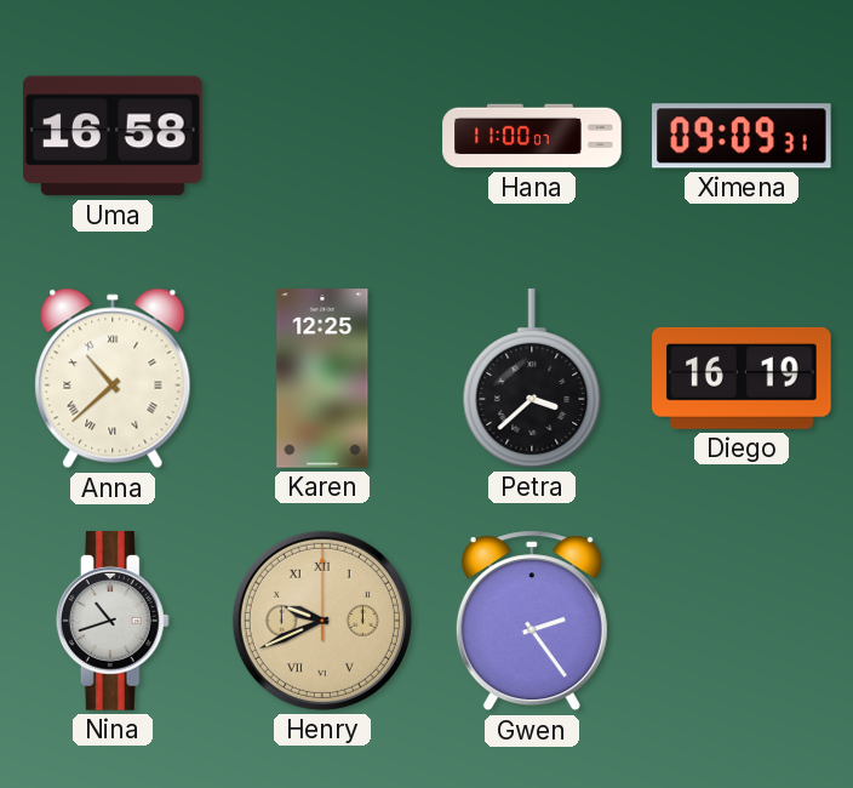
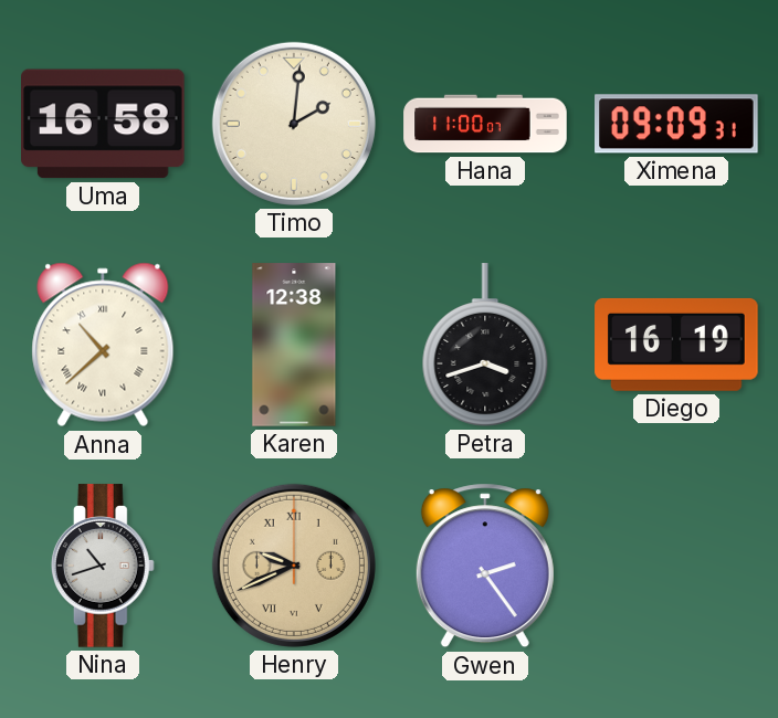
Timo: none -> 2:01
Karen: 12:25 -> 12:38
Petra: 3:38 -> 3:42
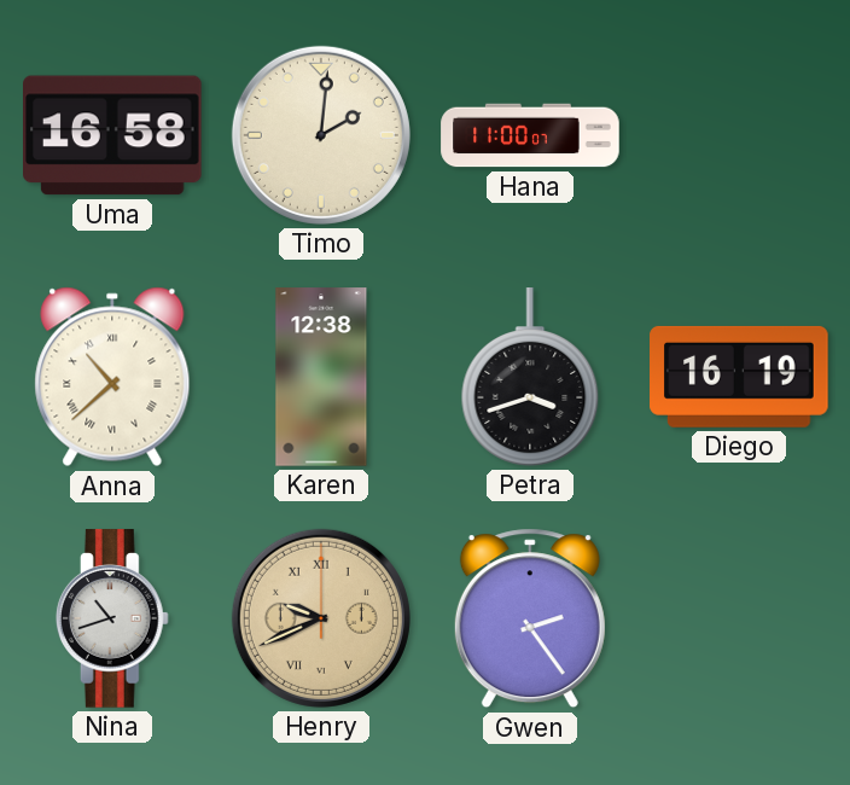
Ximena: 09:09 -> none
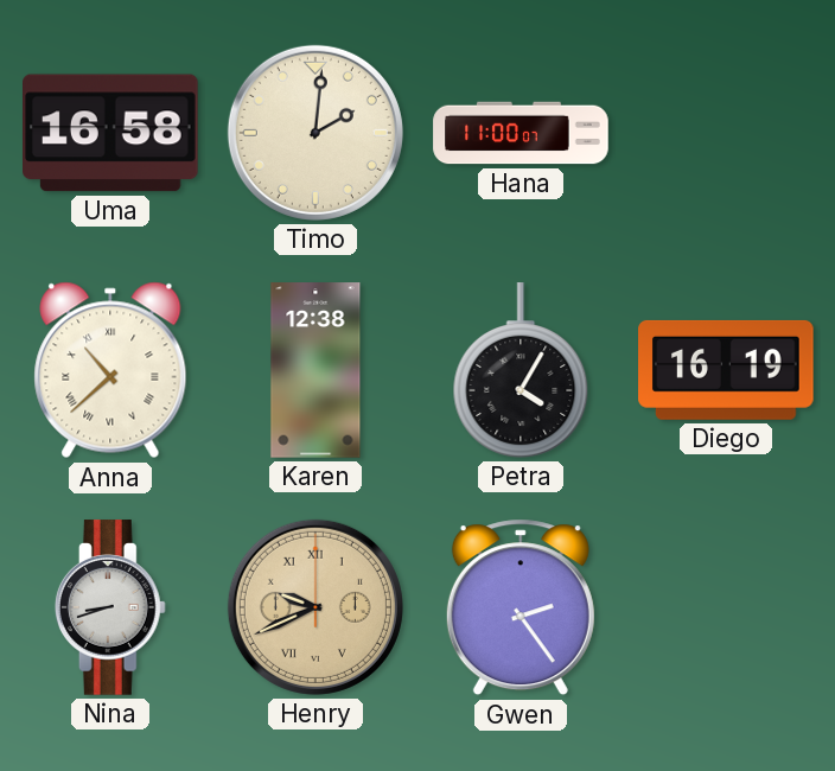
Petra: 3:42 -> 4:05
Nina: 10:42 -> 8:42
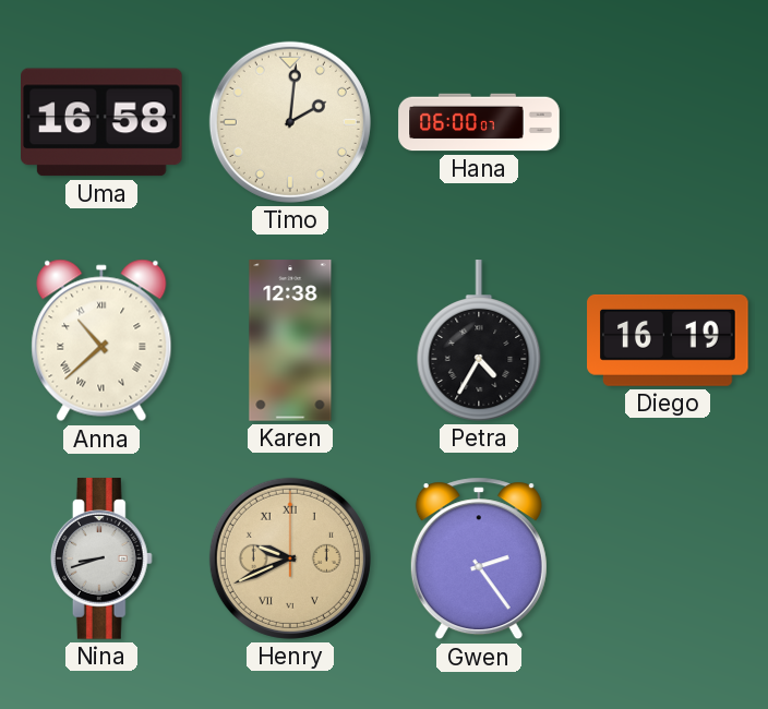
Hana: 11:00 -> 06:00
Petra: 4:05 -> 4:35
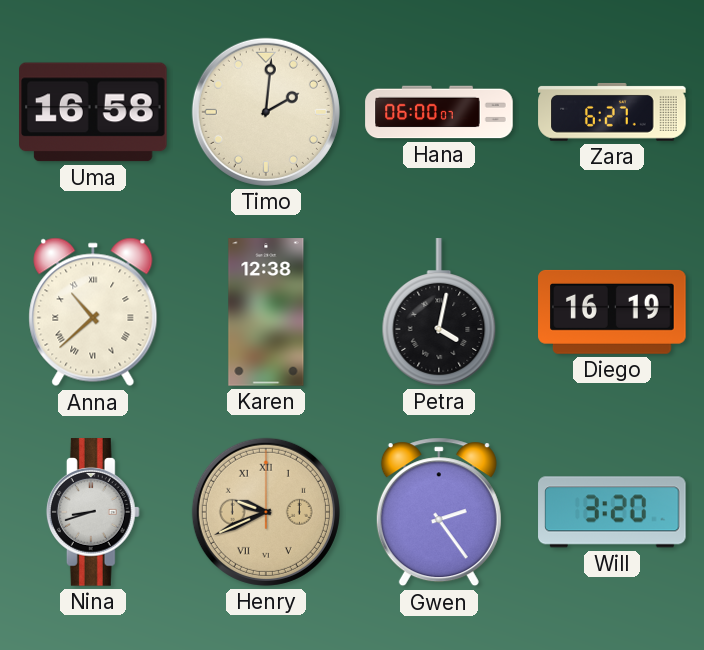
Zara: none -> 6:27
Petra: 4:35 -> 4:02
Will: none -> 3:20
